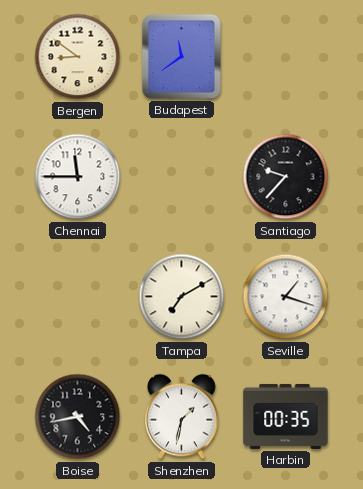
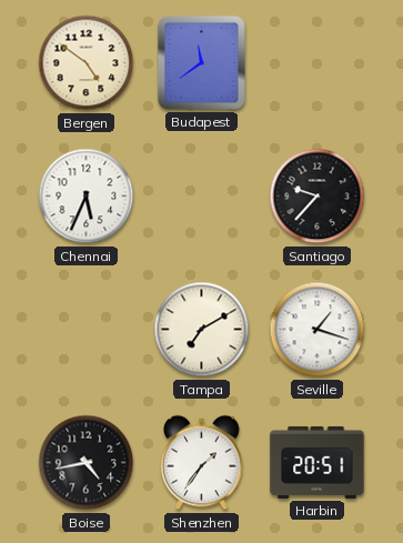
Bergen: 8:51 -> 4:51
Chennai: 11:45 -> 5:34
Shenzhen: 1:32 -> 1:36
Harbin: 00:35 -> 20:51
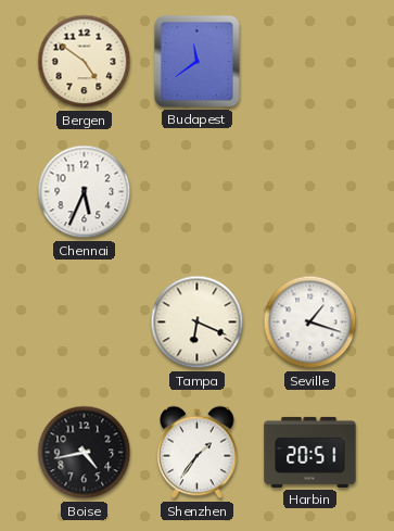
Santiago: 9:37 -> none
Tampa: 7:10 -> 6:19
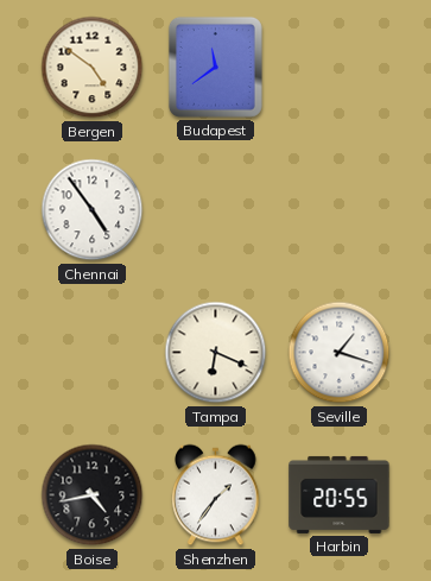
Chennai: 5:34 -> 4:54
Harbin: 20:51 -> 20:55
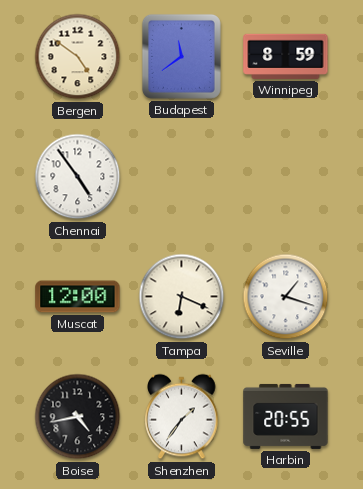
Winnipeg: none -> 8:59
Muscat: none -> 12:00
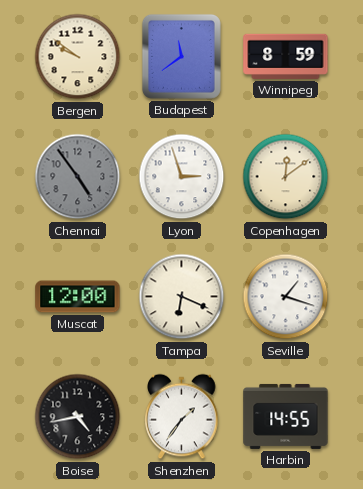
Bergen: 4:51 -> 9:51
Chennai dial: white -> grey
Lyon: none -> 2:57
Copenhagen: none -> 12:09
Harbin: 20:55 -> 14:55
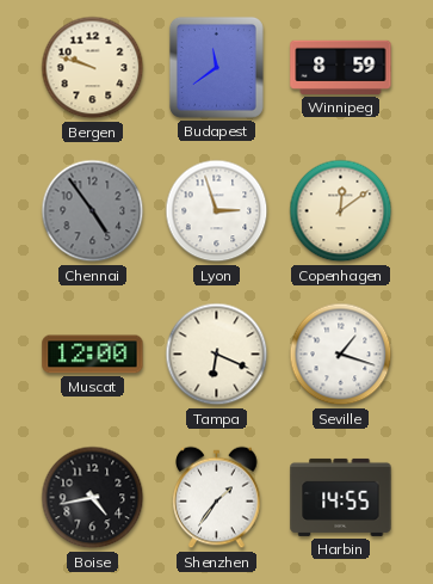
Bergen: 9:51 -> 9:48
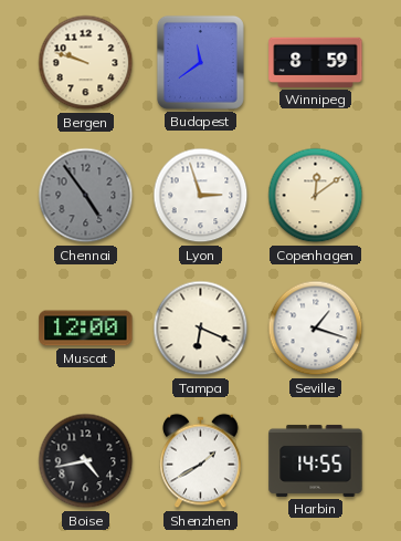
Shenzhen: 1:36 -> 1:40
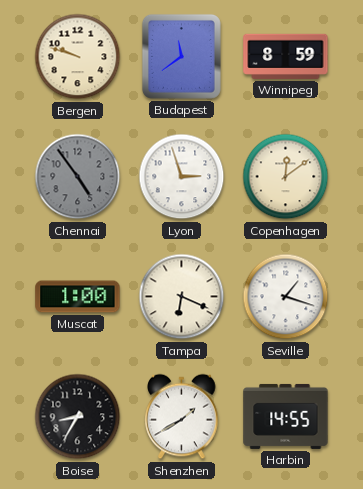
Muscat: 12:00 -> 1:00
Boise: 4:43 -> 8:35
